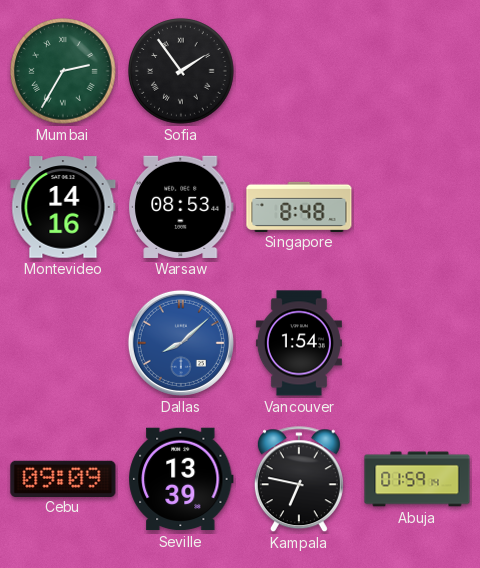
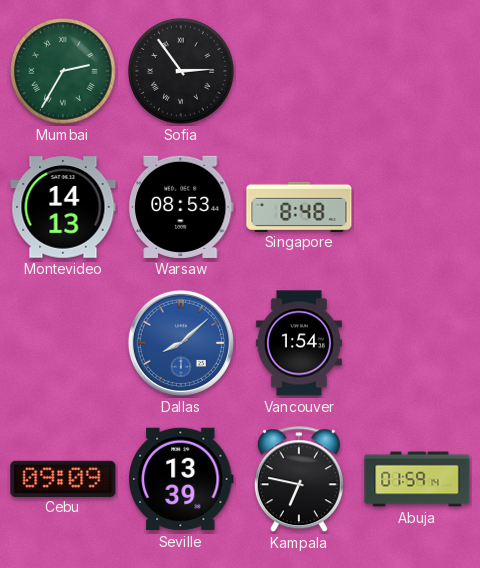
Sofia: 1:54 -> 2:54
Montevideo: 14:16 -> 14:13
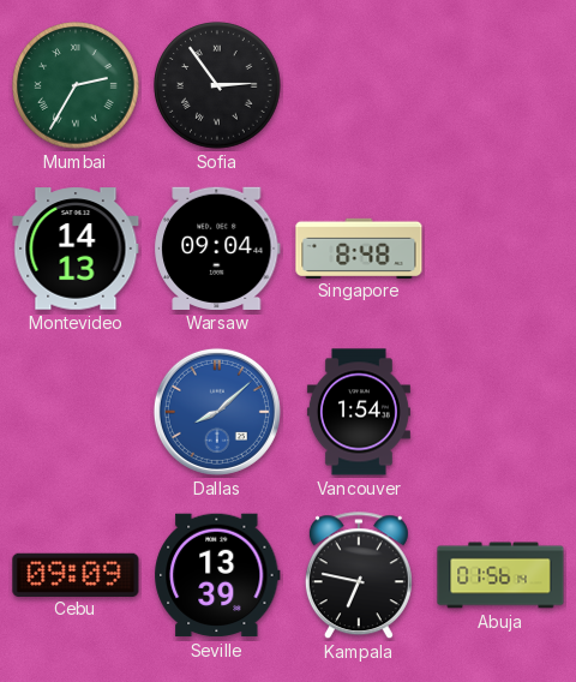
Warsaw: 08:53 -> 09:04
Abuja: 01:59 -> 01:56
